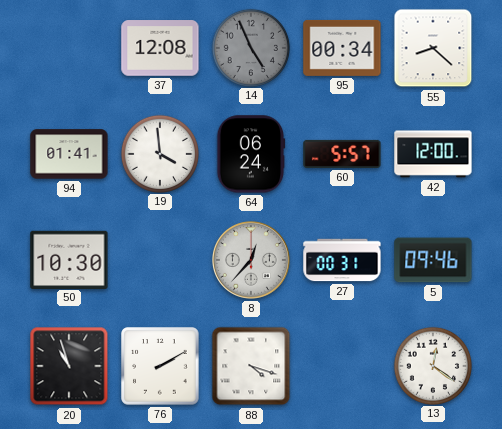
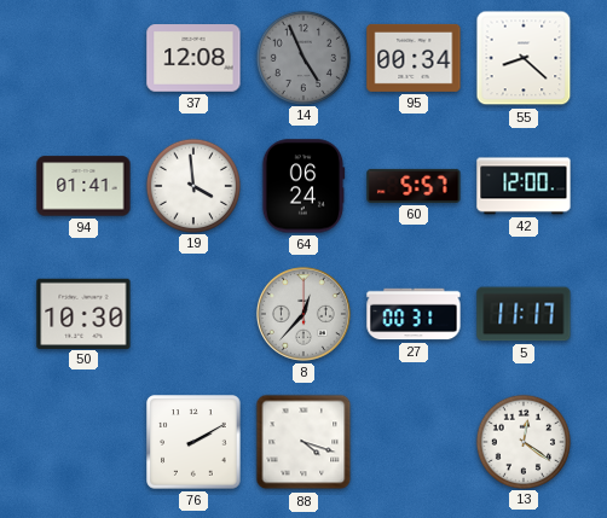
5: 09:46 -> 11:17
20: 10:57 -> none
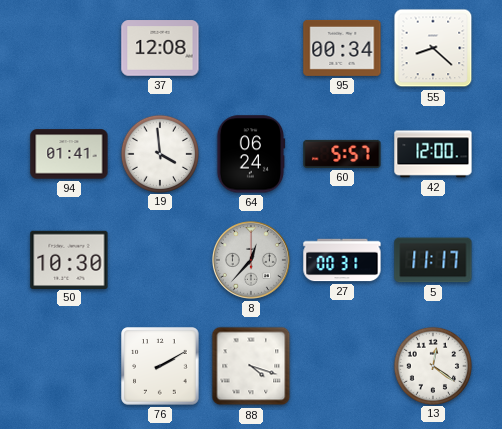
14: 4:56 -> none
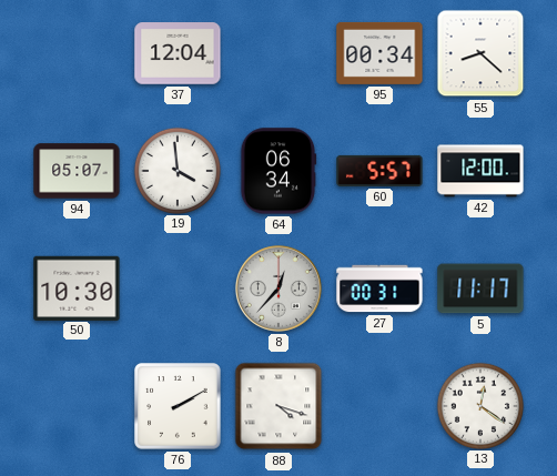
37: 12:08 -> 12:04
94: 01:41 -> 05:07
64: 06:24 -> 06:34
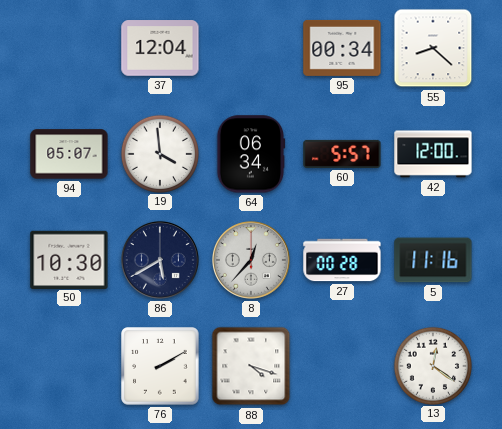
86: none -> 5:40
27: 00:31 -> 00:28
5: 11:17 -> 11:16
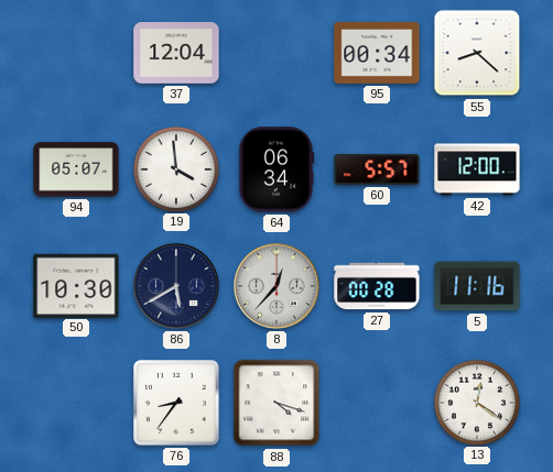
76: 2:10 -> 8:36
